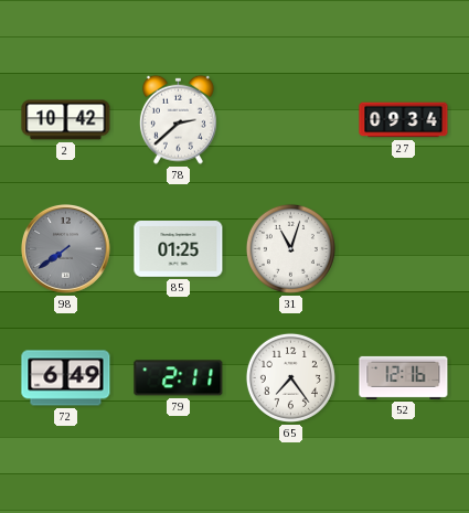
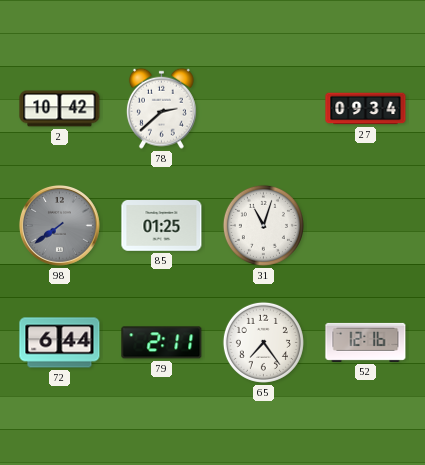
72: 6:49 -> 6:44
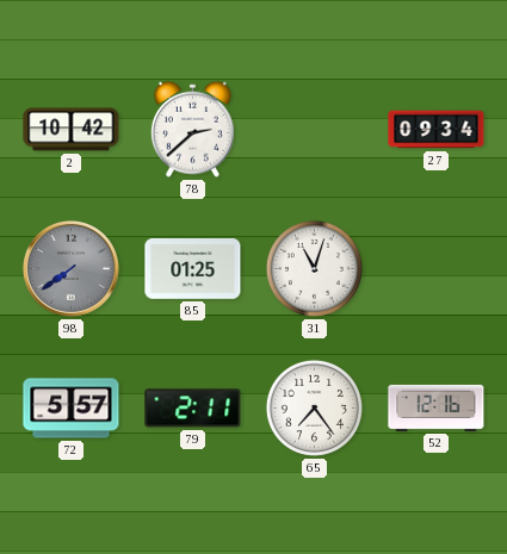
72: 6:44 -> 5:57
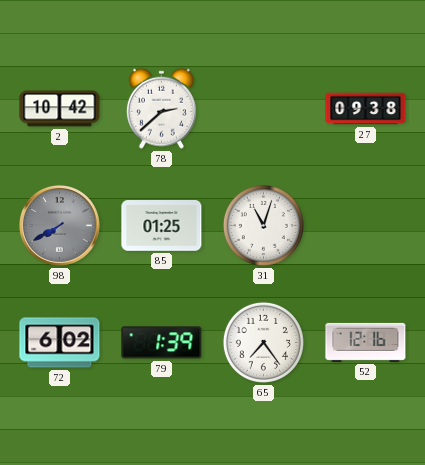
27: 09:34 -> 09:38
98: 7:39 -> 7:40
72: 5:57 -> 6:02
79: 2:11 -> 1:39
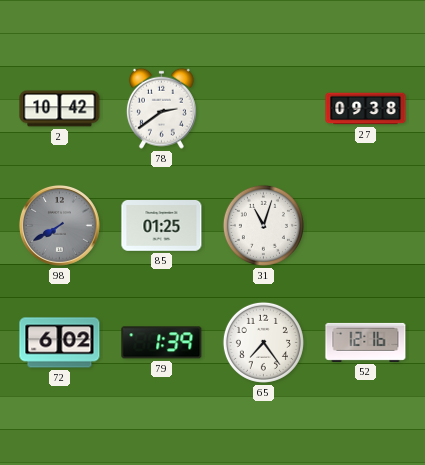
78: 2:38 -> 2:39
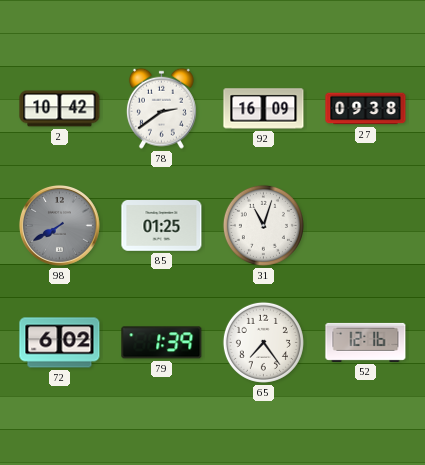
92: none -> 16:09
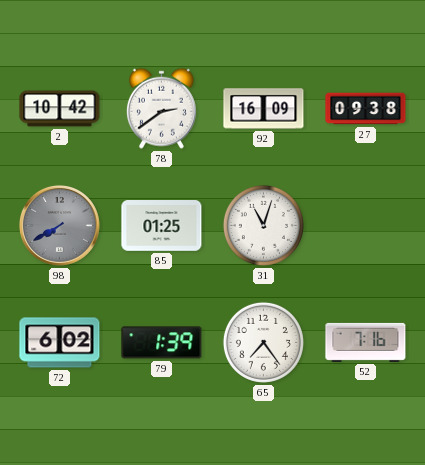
52: 12:16 -> 7:16
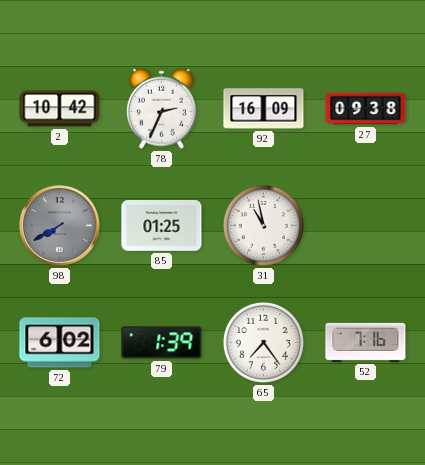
78: 2:39 -> 2:34
31: 11:03 -> 10:58
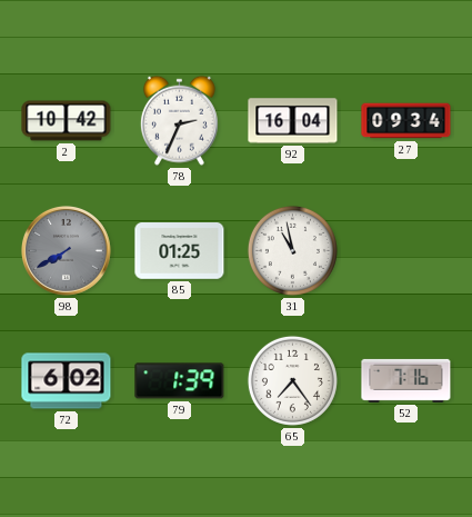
92: 16:09 -> 16:04
27: 09:38 -> 09:34
